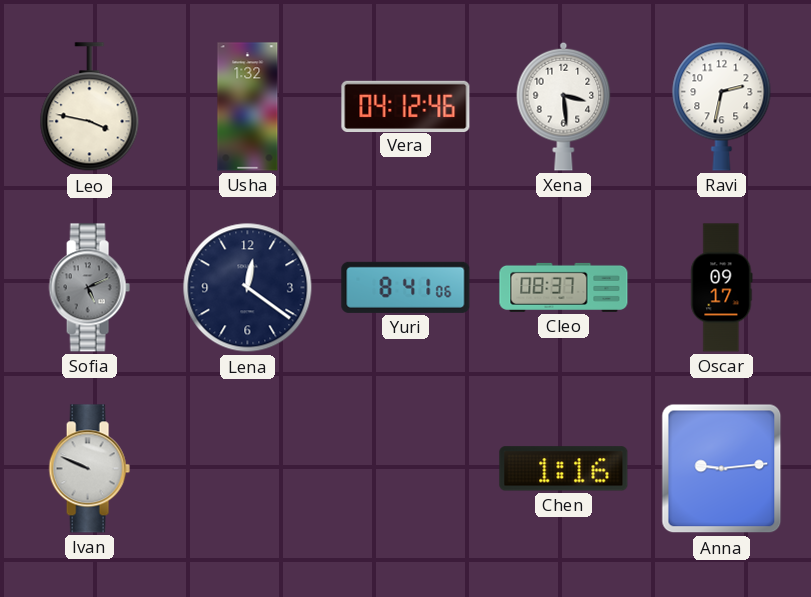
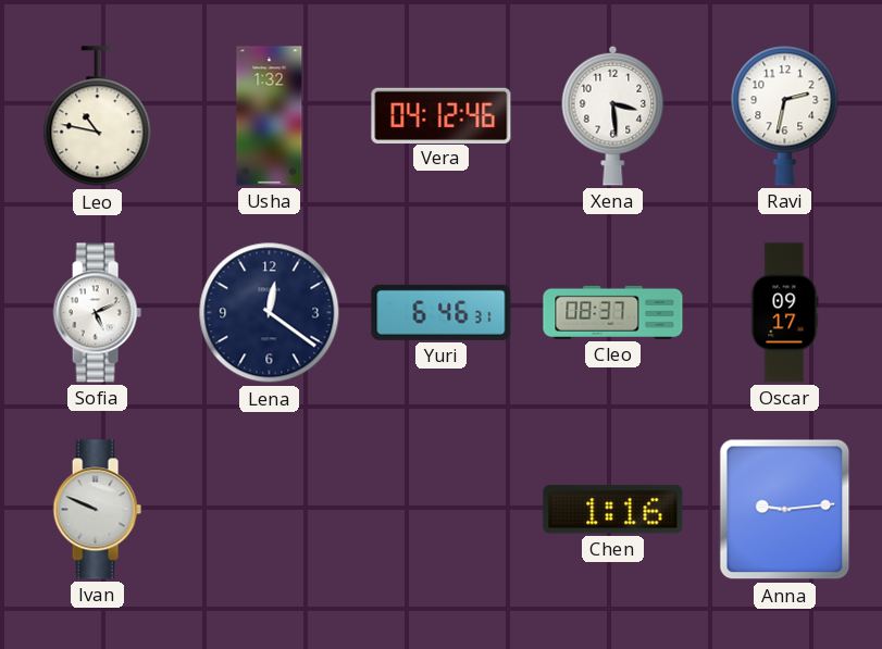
Leo: 3:47 -> 10:47
Sofia dial: grey -> white
Yuri: 8:41 -> 6:46
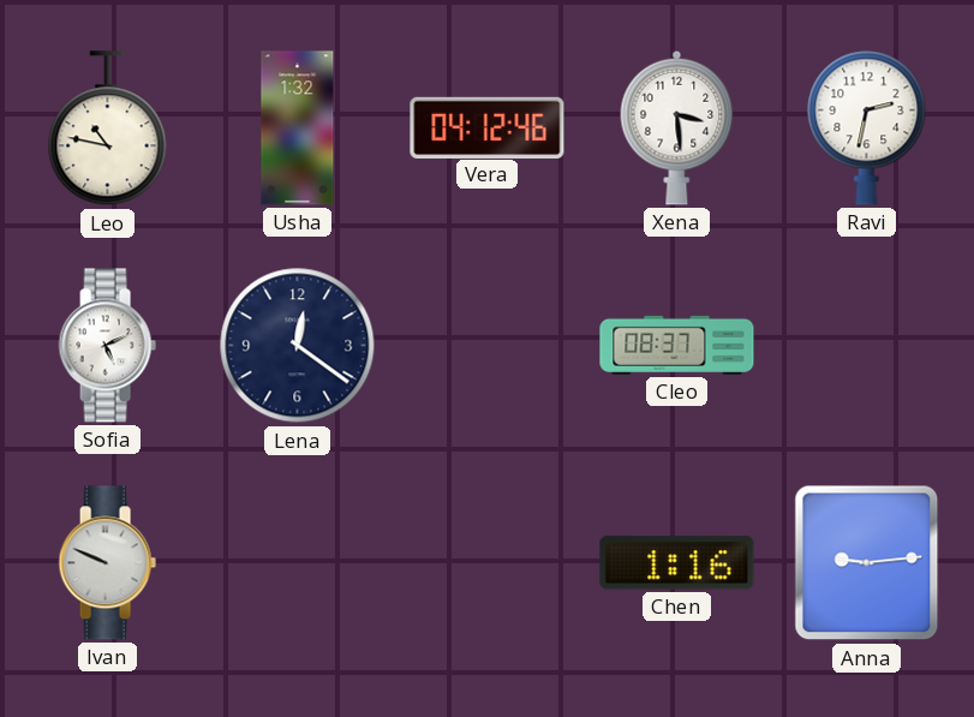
Yuri: 6:46 -> none
Oscar: 09:17 -> none
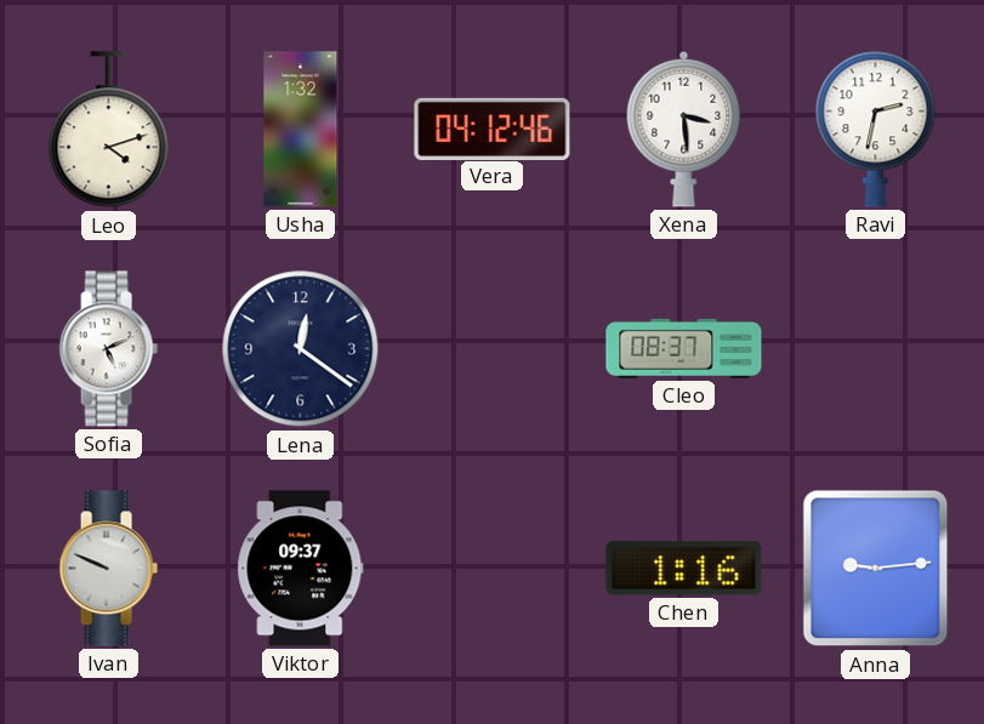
Leo: 10:47 -> 4:12
Viktor: none -> 09:37
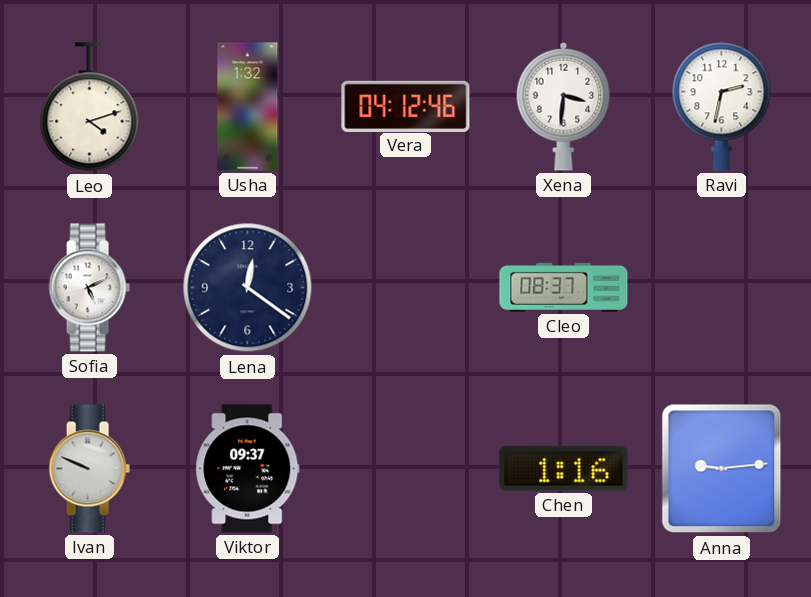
Xena: 3:29 -> 3:31
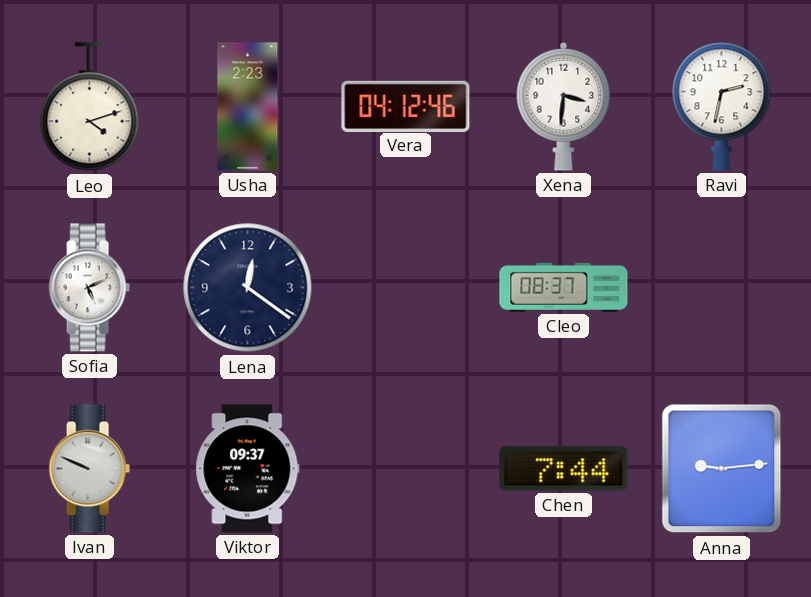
Usha: 1:32 -> 2:23
Chen: 1:16 -> 7:44
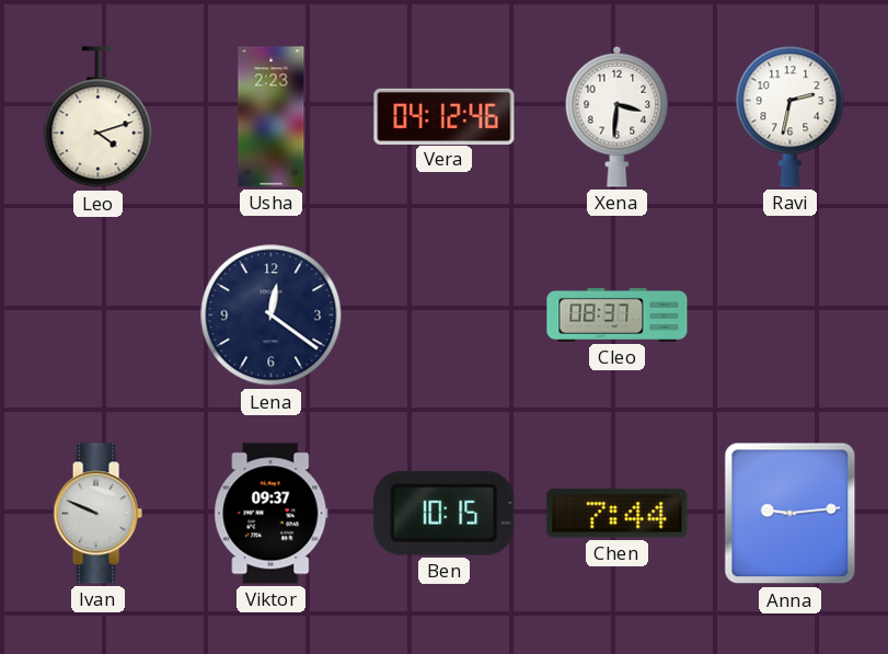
Sofia: 5:11 -> none
Ben: none -> 10:15
